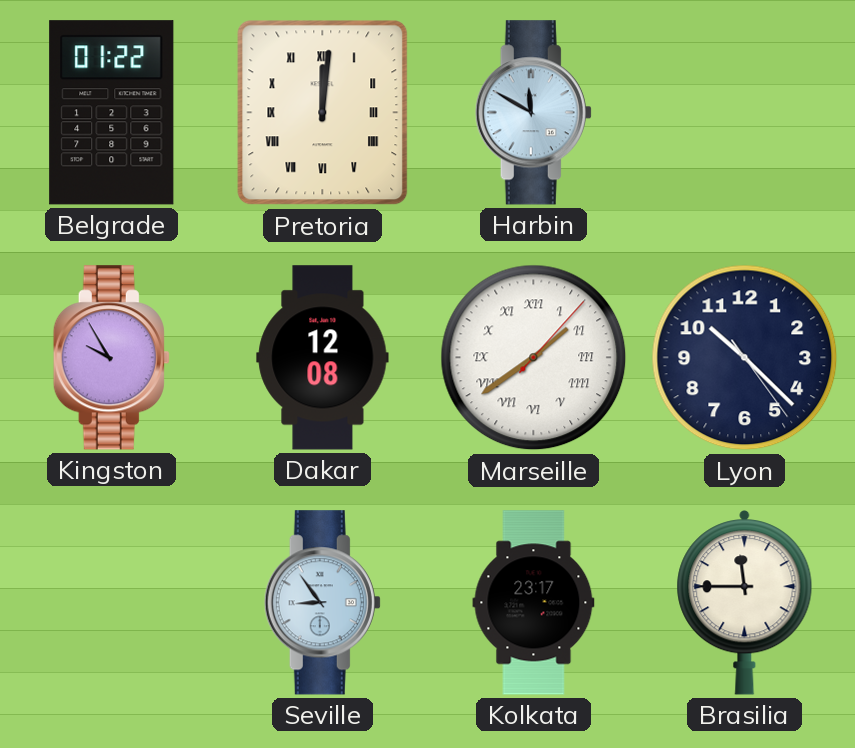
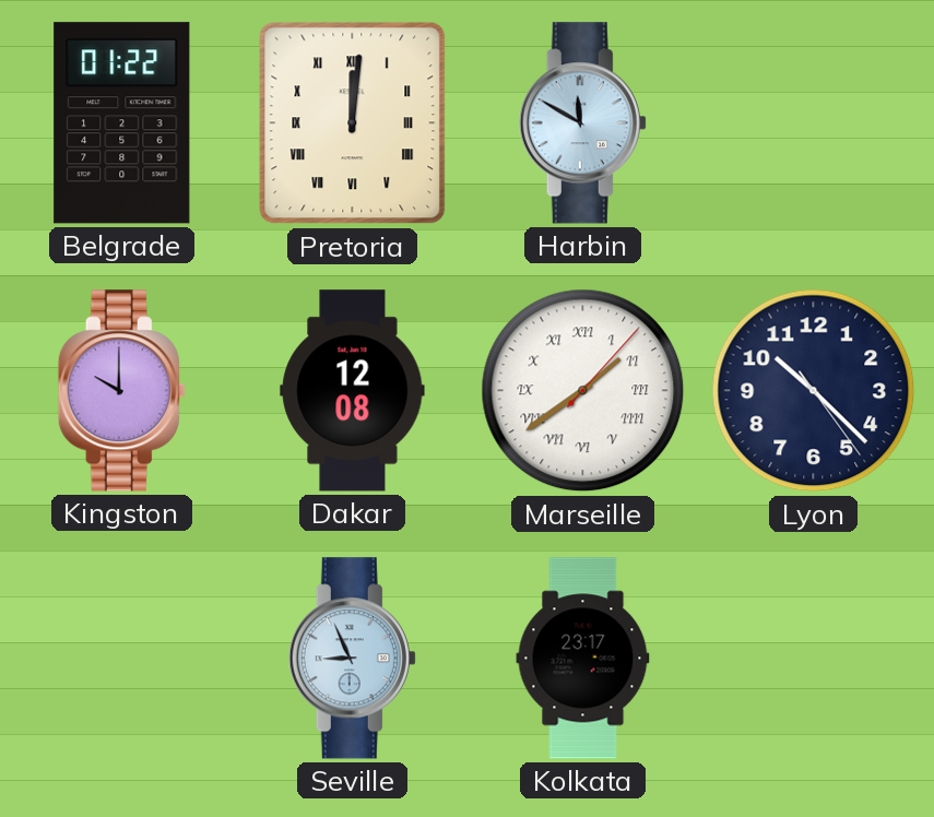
Kingston: 9:55 -> 10:00
Seville: 8:54 -> 8:56
Brasilia: 11:45 -> none
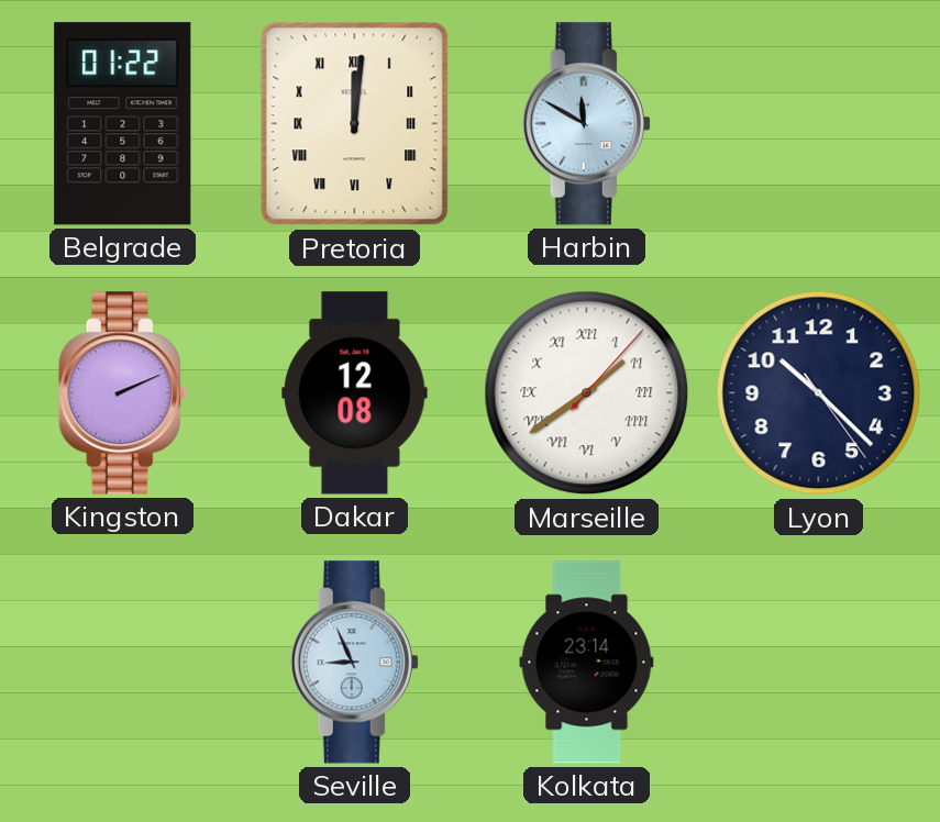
Kingston: 10:00 -> 2:11
Kolkata: 23:17 -> 23:14
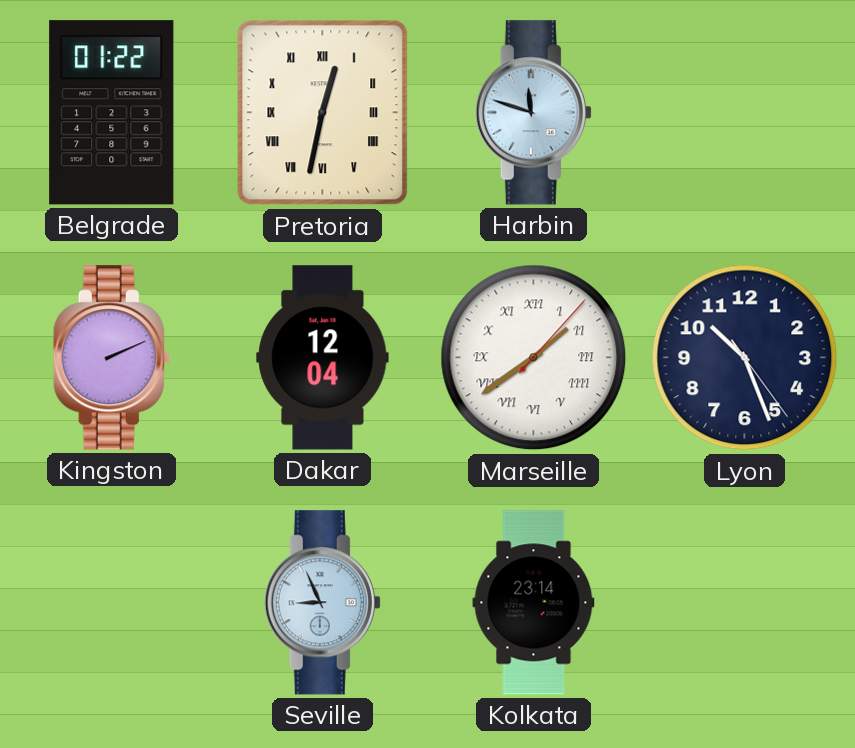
Pretoria: 12:01 -> 12:32
Harbin: 11:50 -> 11:48
Dakar: 12:08 -> 12:04
Lyon: 10:22 -> 10:26
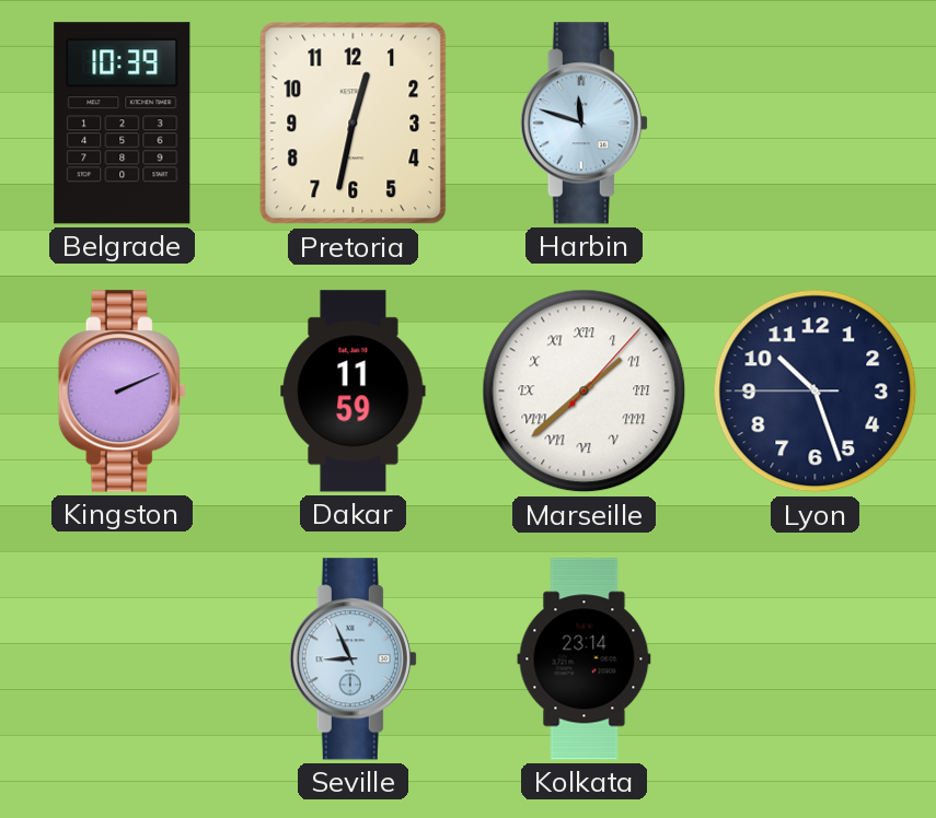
Belgrade: 01:22 -> 10:39
Pretoria numerals: Roman -> Arabic
Dakar: 12:04 -> 11:59
Marseille: 1:39 -> 1:38
Lyon: 10:26:24 -> 10:26:45
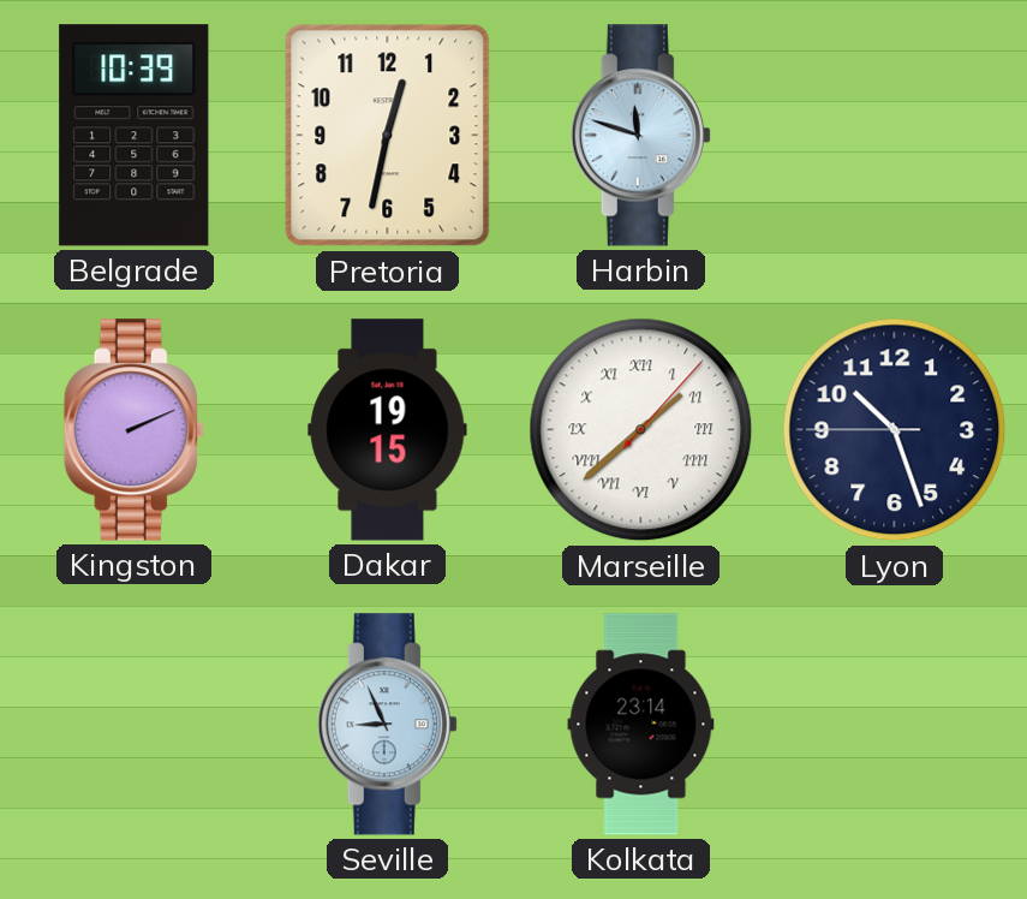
Dakar: 11:59 -> 19:15
